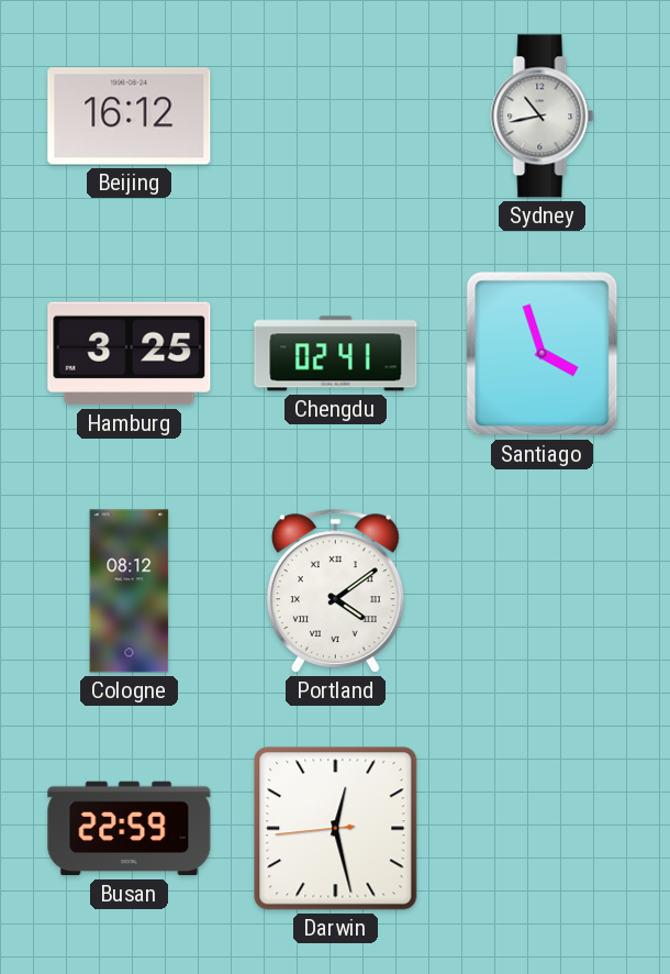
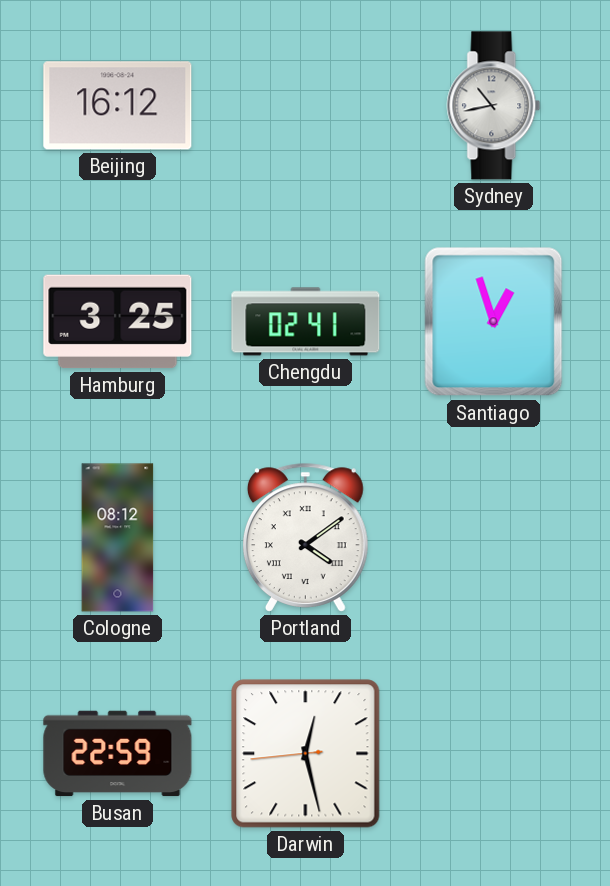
Santiago: 3:57 -> 12:57
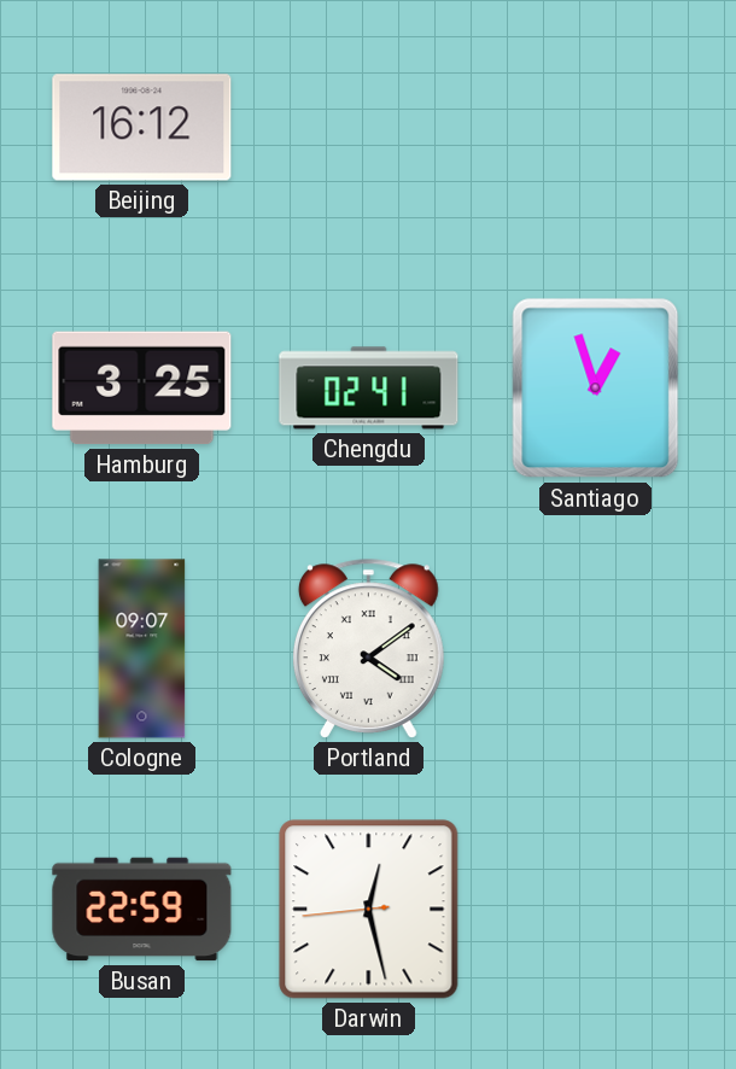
Sydney: 10:43 -> none
Cologne: 08:12 -> 09:07
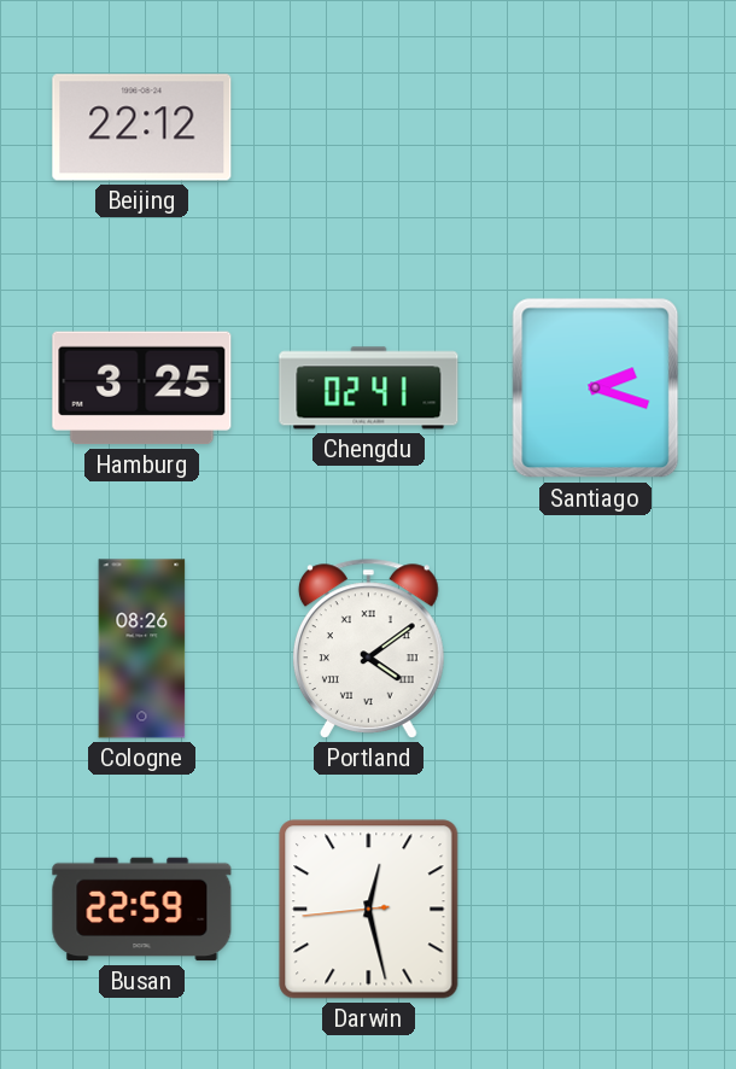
Beijing: 16:12 -> 22:12
Santiago: 12:57 -> 2:18
Cologne: 09:07 -> 08:26
